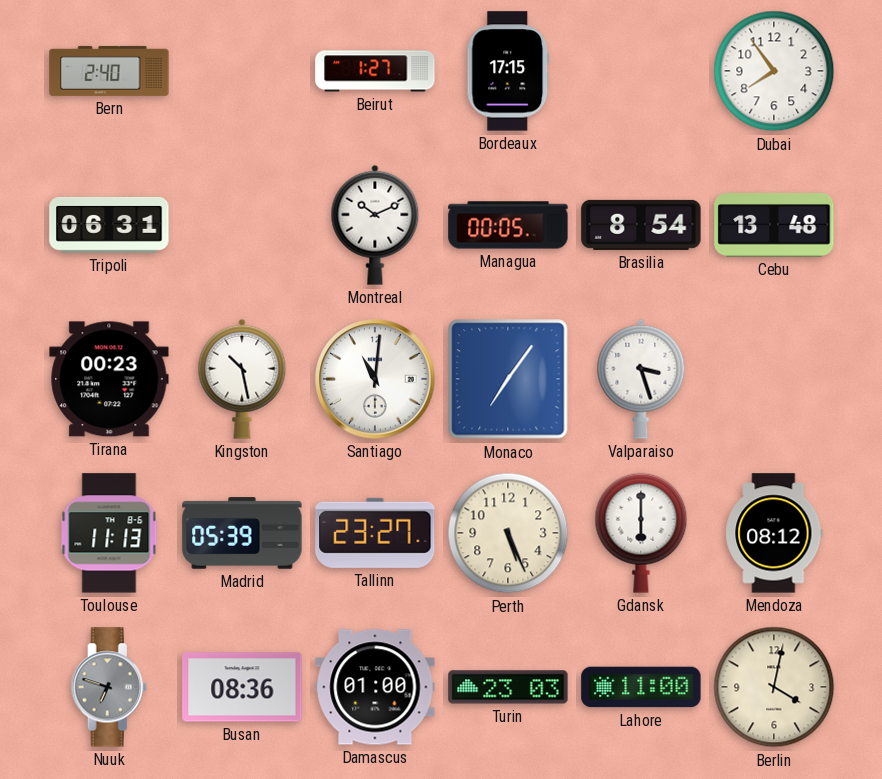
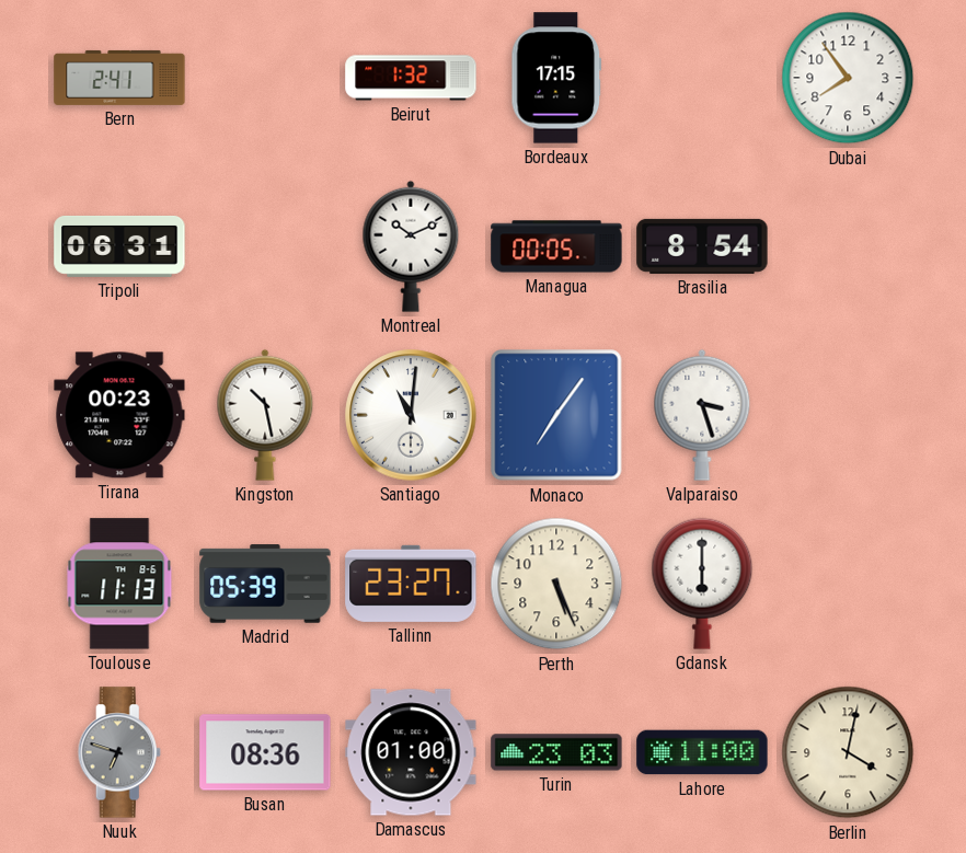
Bern: 2:40 -> 2:41
Beirut: 1:27 -> 1:32
Cebu: 13:48 -> none
Mendoza: 08:12 -> none
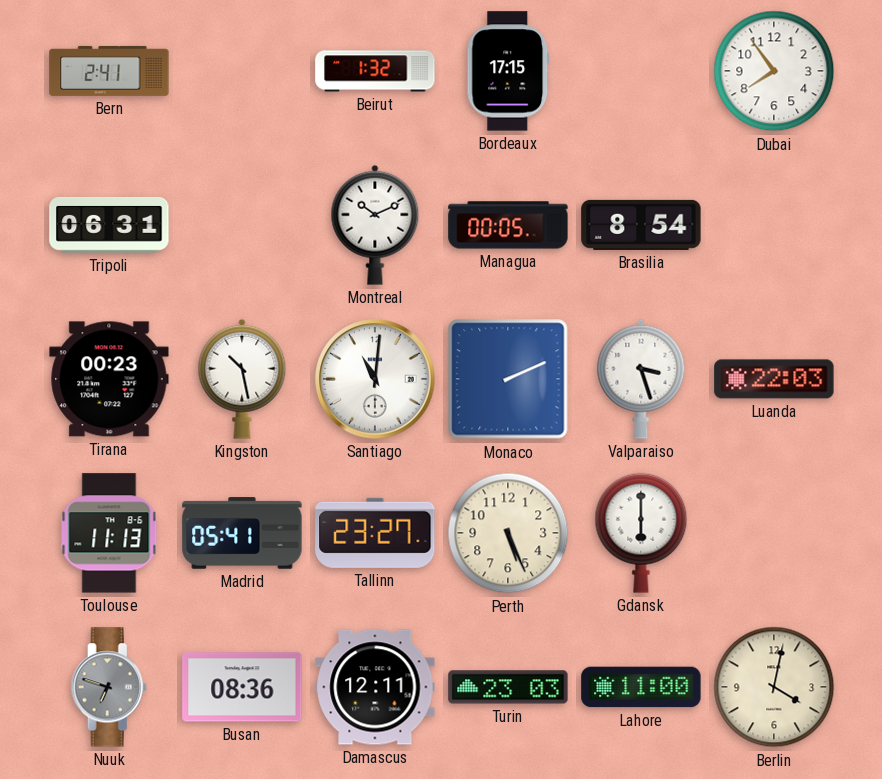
Monaco: 7:06 -> 2:11
Luanda: none -> 22:03
Madrid: 05:39 -> 05:41
Damascus: 01:00 -> 12:11
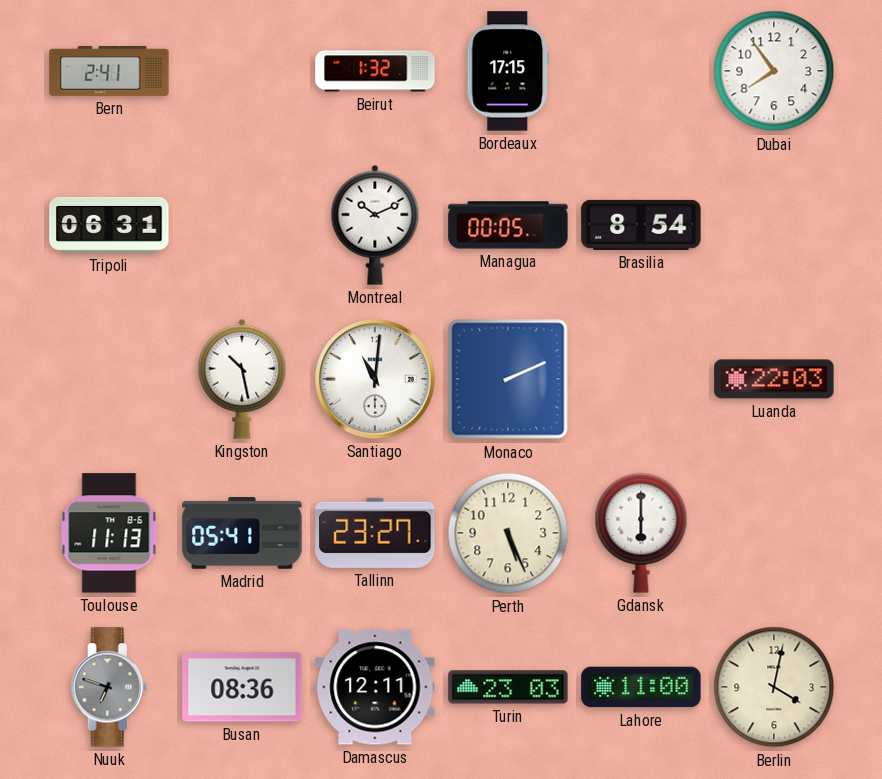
Tirana: 00:23 -> none
Valparaiso: 3:27 -> none
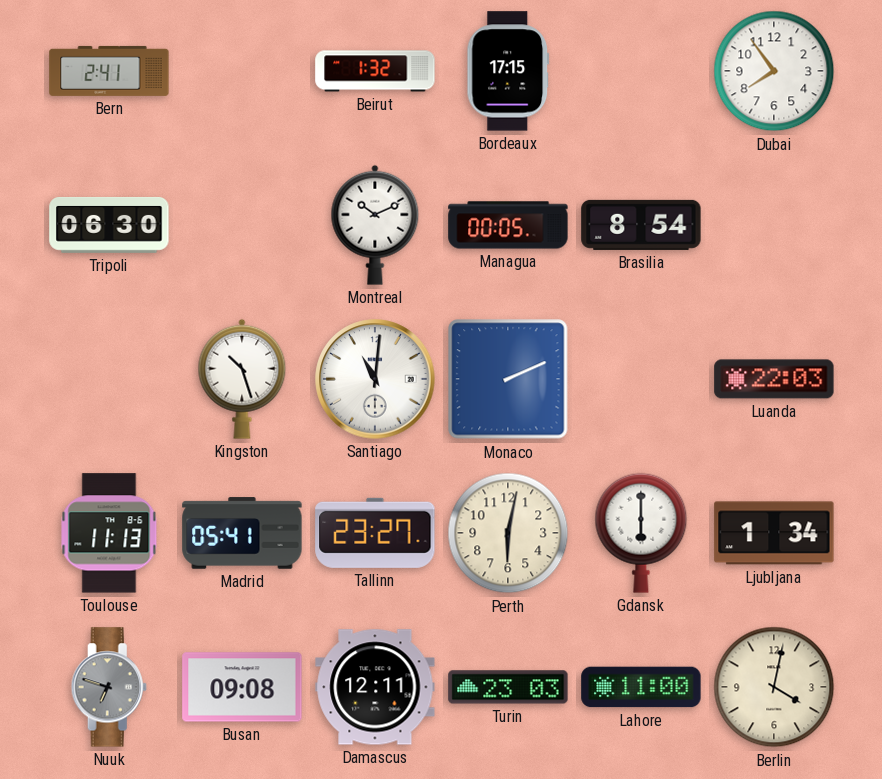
Tripoli: 06:31 -> 06:30
Kingston: 10:28 -> 10:27
Perth: 5:26 -> 6:02
Ljubljana: none -> 1:34
Busan: 08:36 -> 09:08
